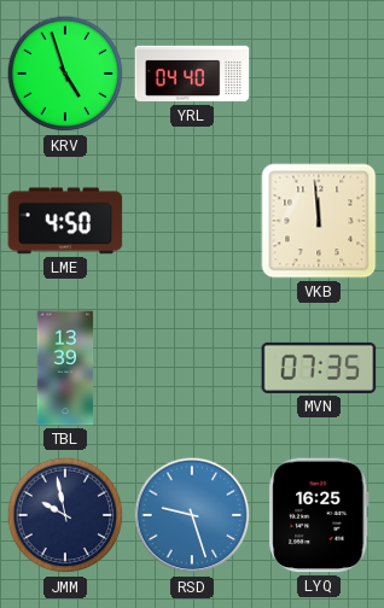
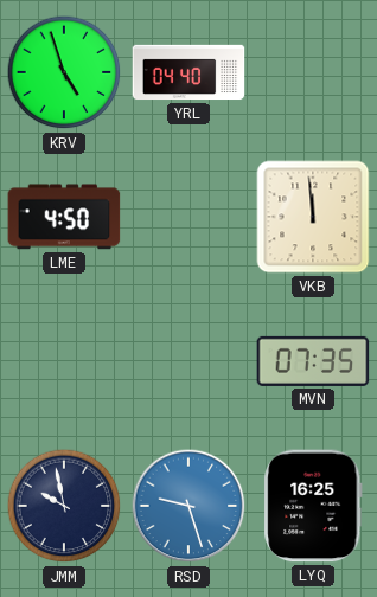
TBL: 13:39 -> none
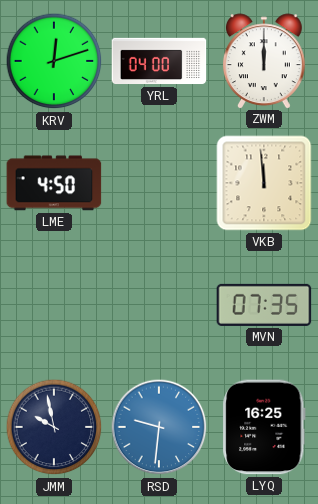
KRV: 4:57 -> 12:12
YRL: 04:40 -> 04:00
ZWM: none -> 12:00
RSD: 9:27 -> 9:31
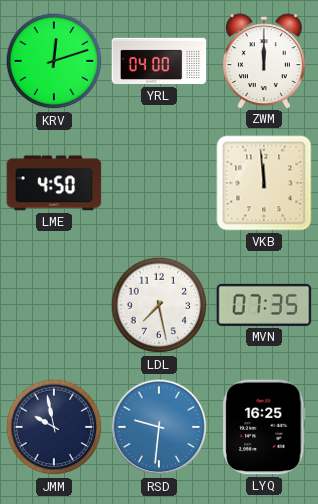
LDL: none -> 7:28
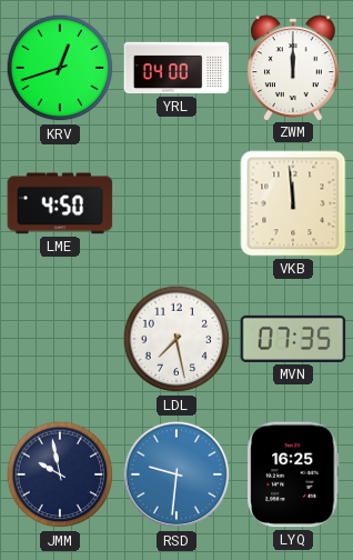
KRV: 12:12 -> 12:42
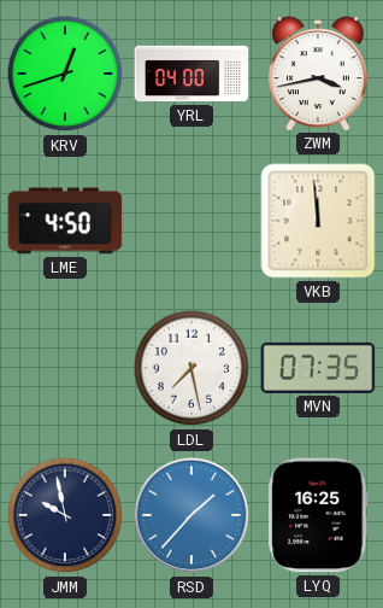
ZWM: 12:00 -> 3:43
RSD: 9:31 -> 1:37
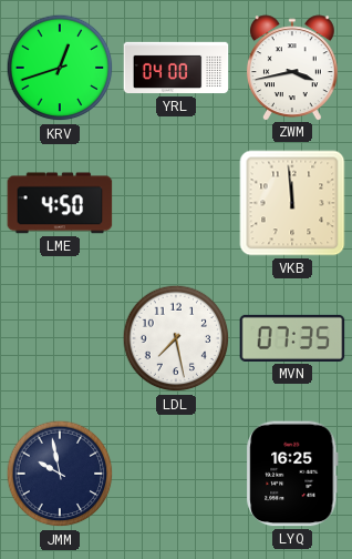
RSD: 1:37 -> none
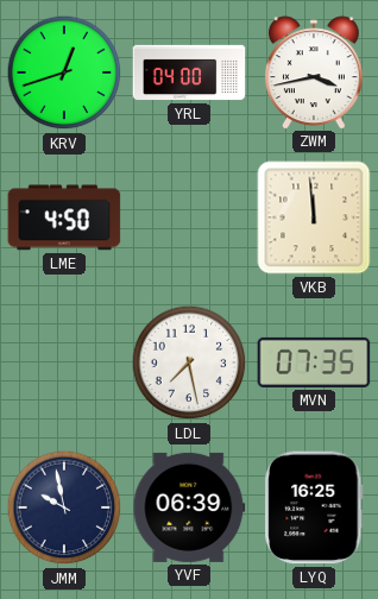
YVF: none -> 06:39
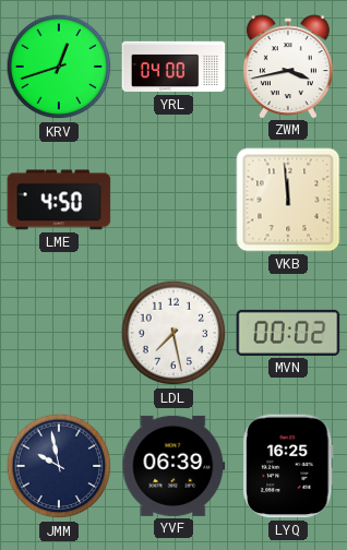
MVN: 07:35 -> 00:02
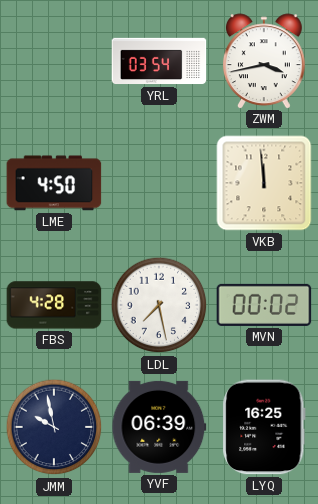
KRV: 12:42 -> none
YRL: 04:00 -> 03:54
FBS: none -> 4:28
